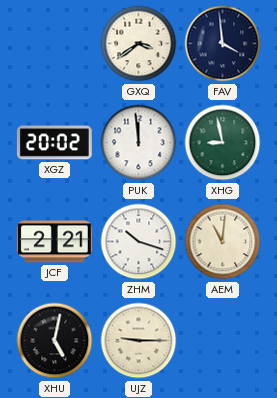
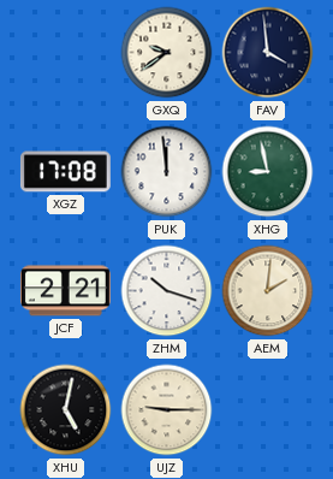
GXQ: 3:39 -> 9:39
XGZ: 20:02 -> 17:08
AEM: 11:01 -> 2:01
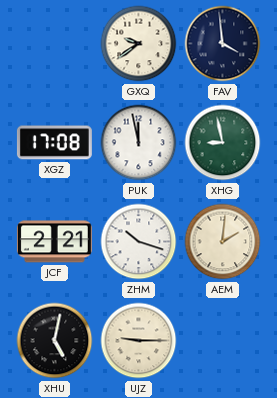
PUK: 11:59 -> 11:58
